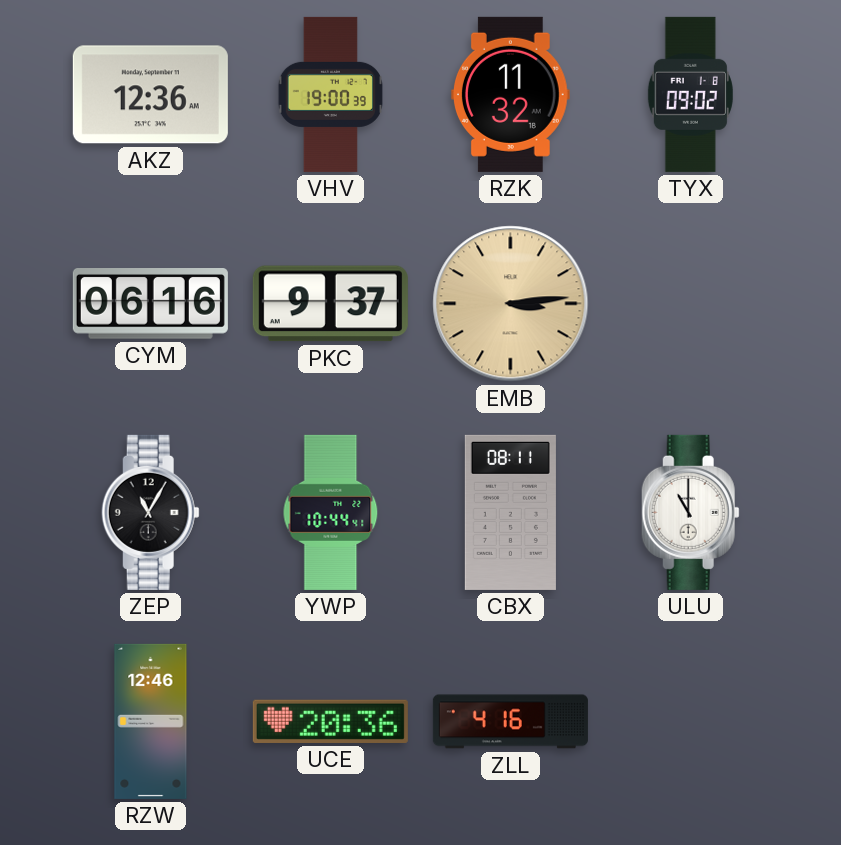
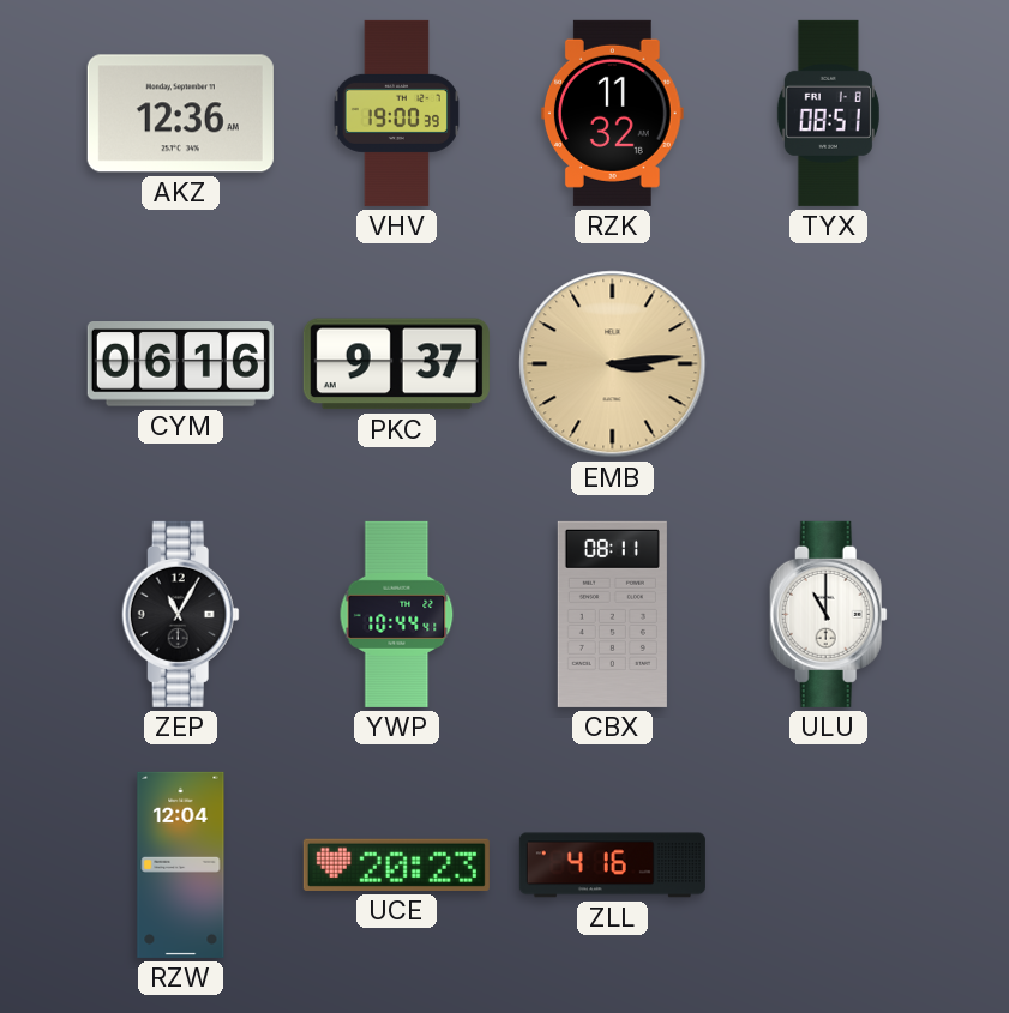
TYX: 09:02 -> 08:51
RZW: 12:46 -> 12:04
UCE: 20:36 -> 20:23
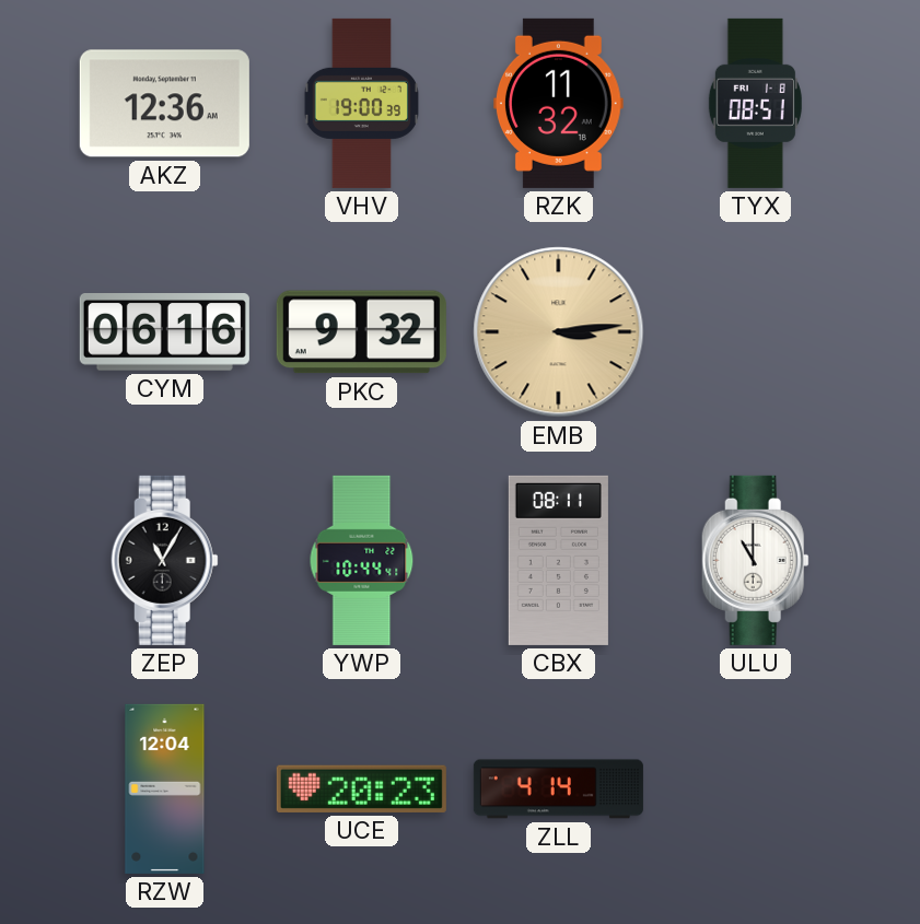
PKC: 9:37 -> 9:32
ZLL: 4:16 -> 4:14
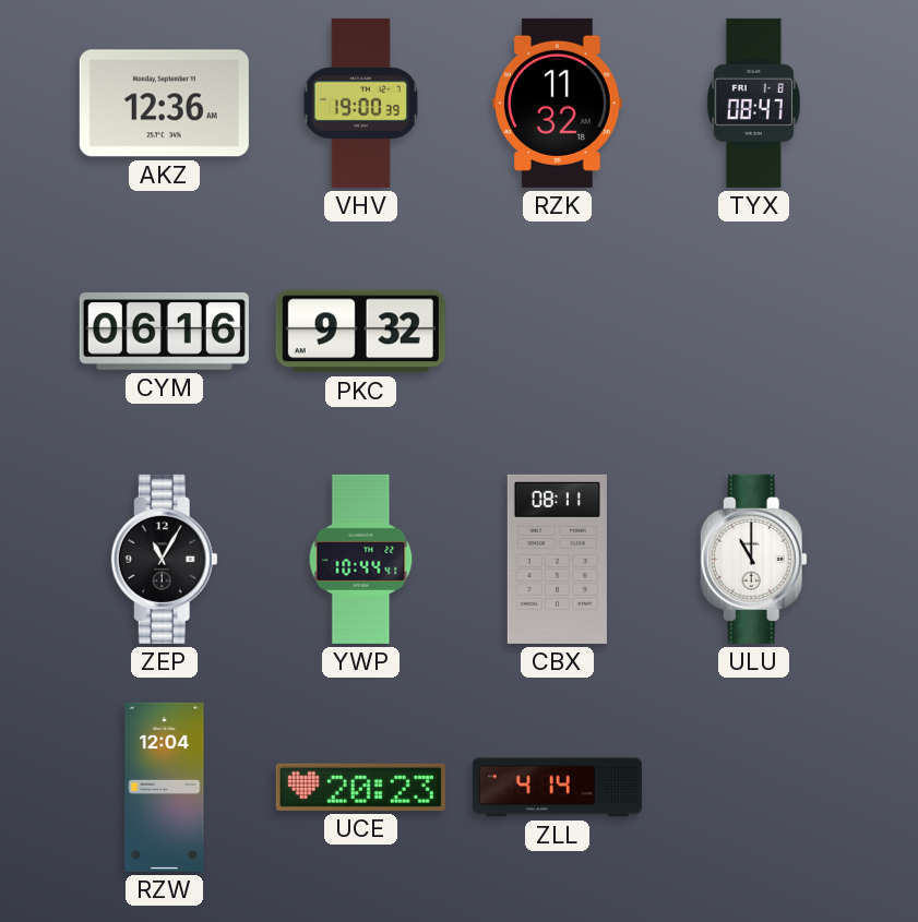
TYX: 08:51 -> 08:47
EMB: 3:14 -> none
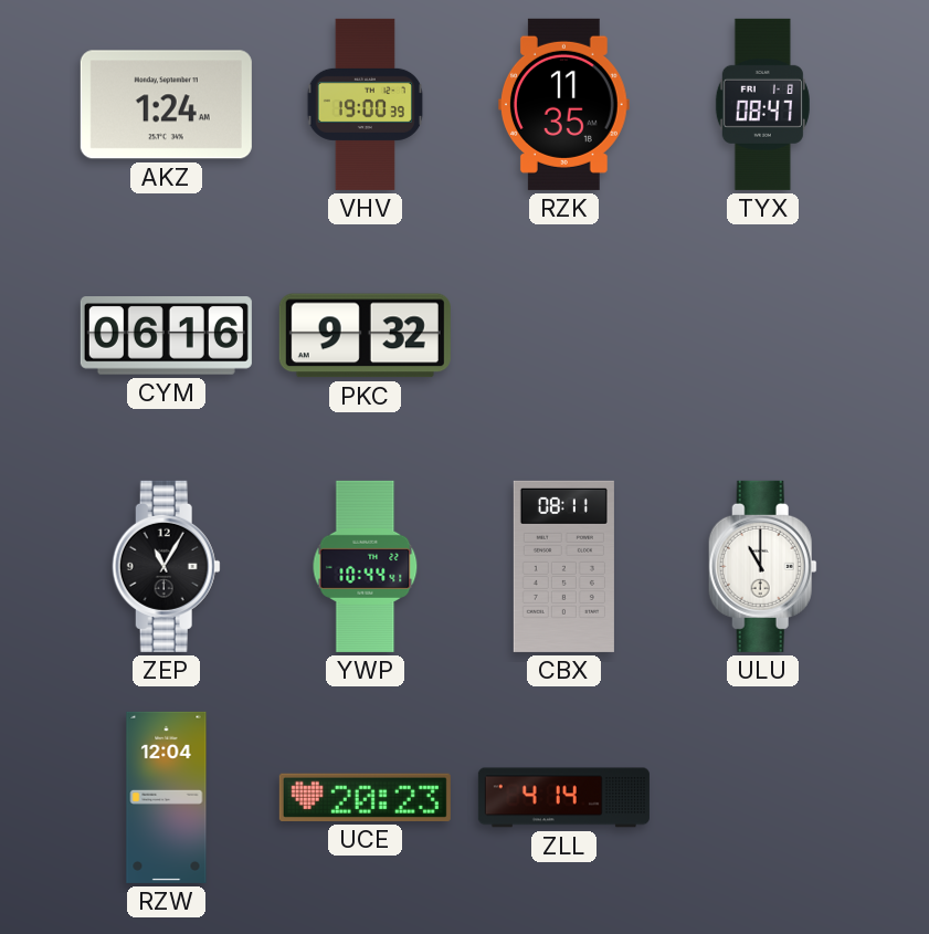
AKZ: 12:36 -> 1:24
RZK: 11:32 -> 11:35
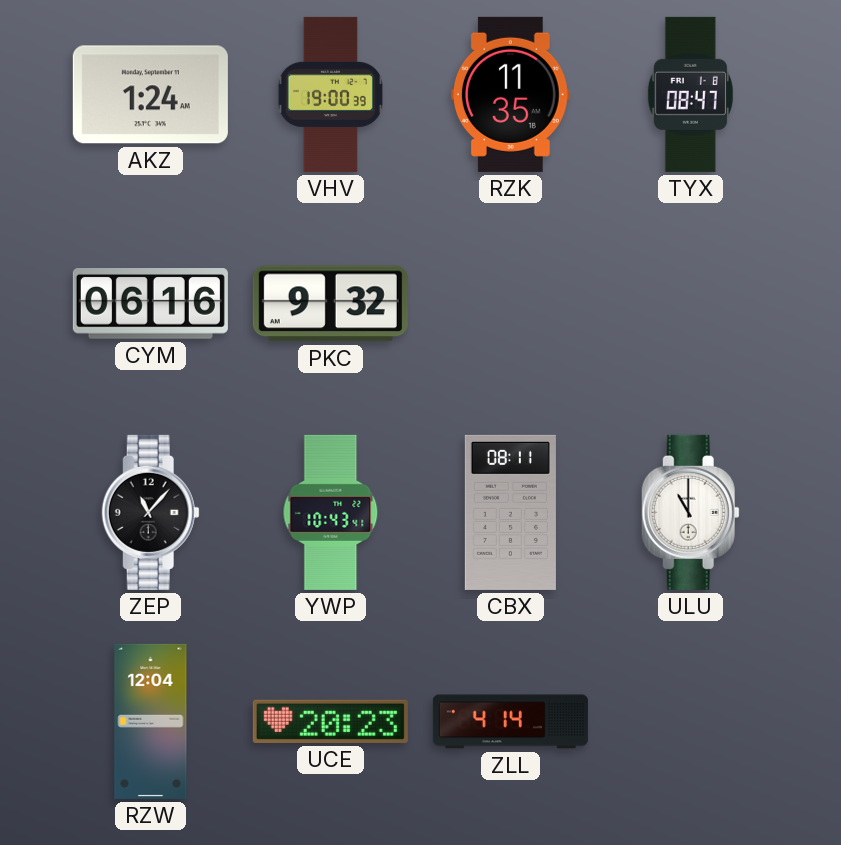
ZEP: 11:05 -> 11:07
YWP: 10:44 -> 10:43
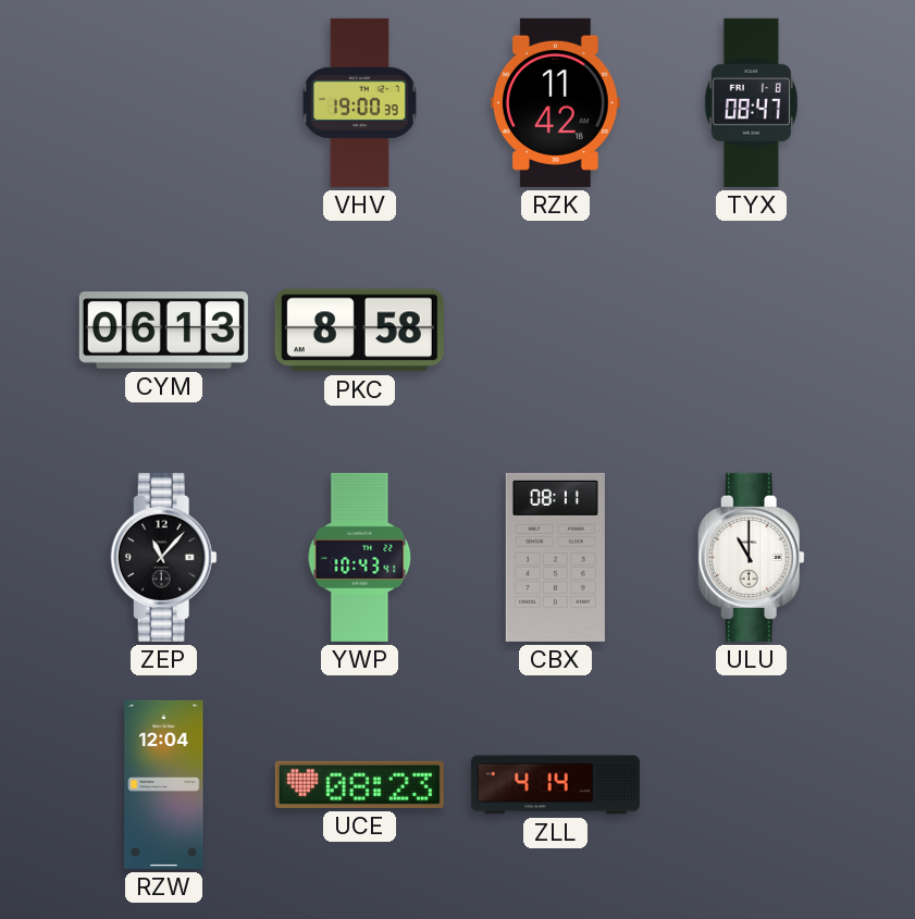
AKZ: 1:24 -> none
RZK: 11:35 -> 11:42
CYM: 06:16 -> 06:13
PKC: 9:32 -> 8:58
UCE: 20:23 -> 08:23
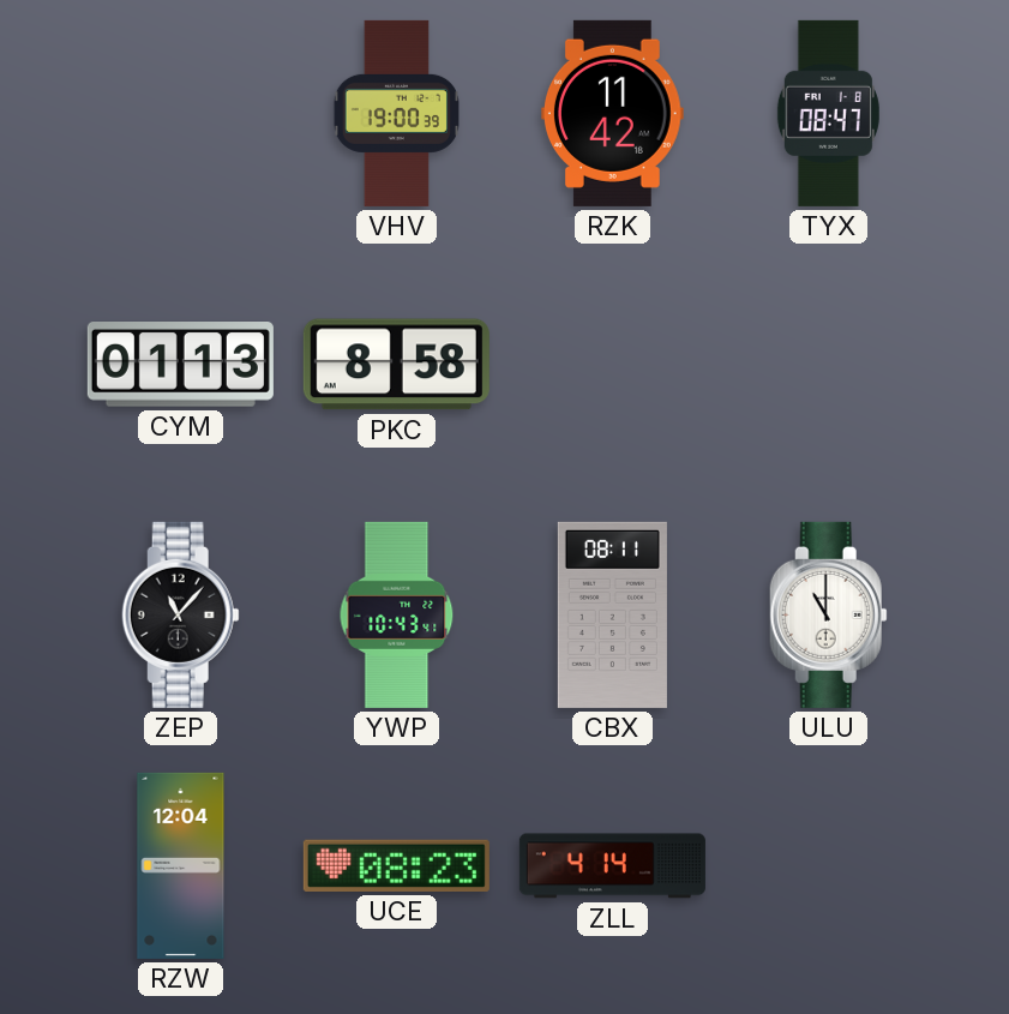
CYM: 06:13 -> 01:13
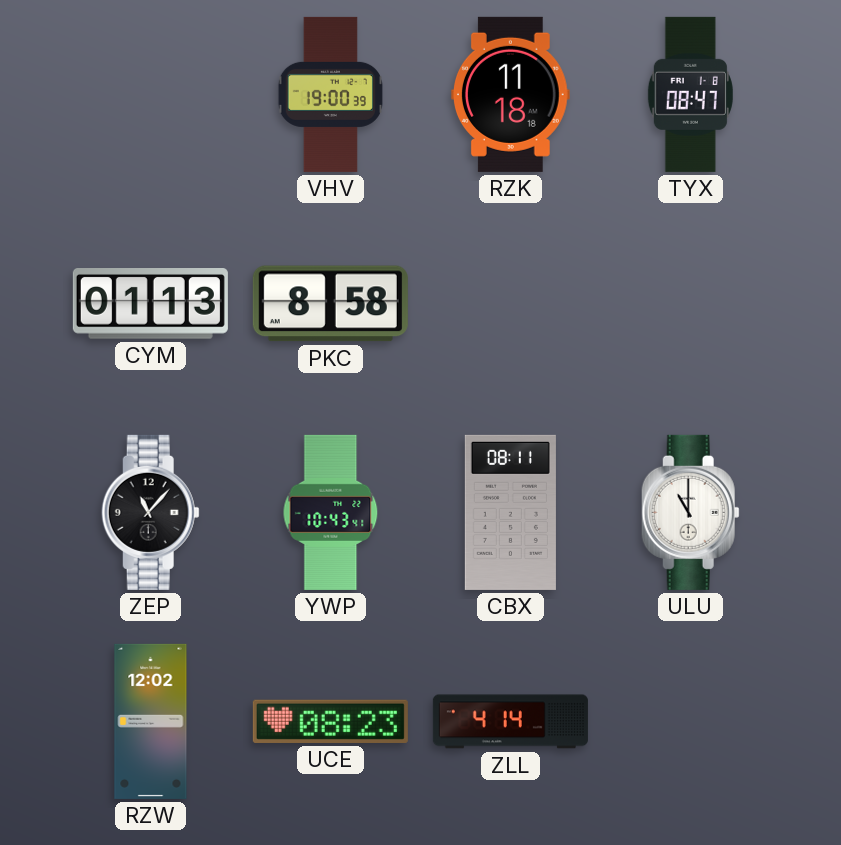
RZK: 11:42 -> 11:18
RZW: 12:04 -> 12:02
